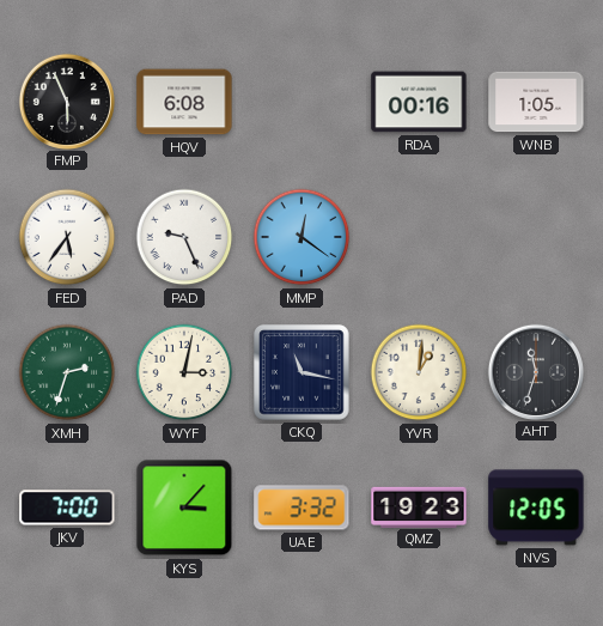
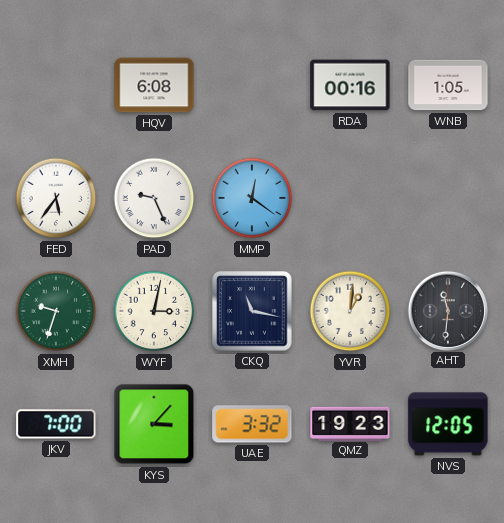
FMP: 5:56 -> none
XMH: 2:33 -> 9:33
AHT: 11:33 -> 11:31
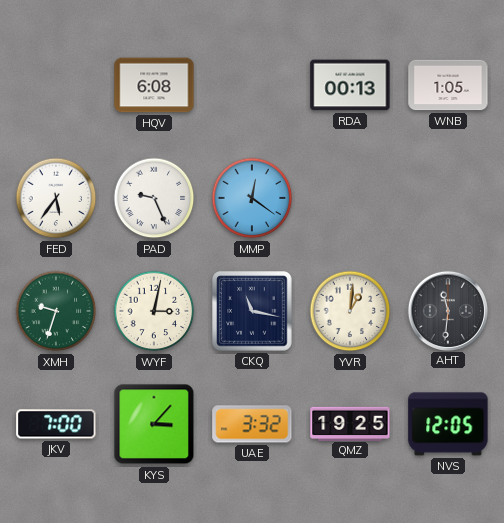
RDA: 00:16 -> 00:13
QMZ: 19:23 -> 19:25
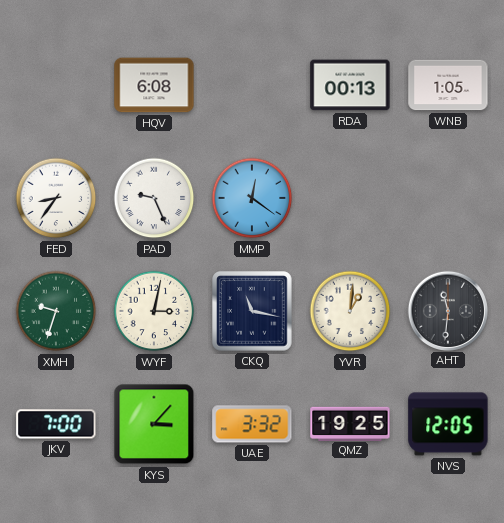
FED: 5:36 -> 8:36
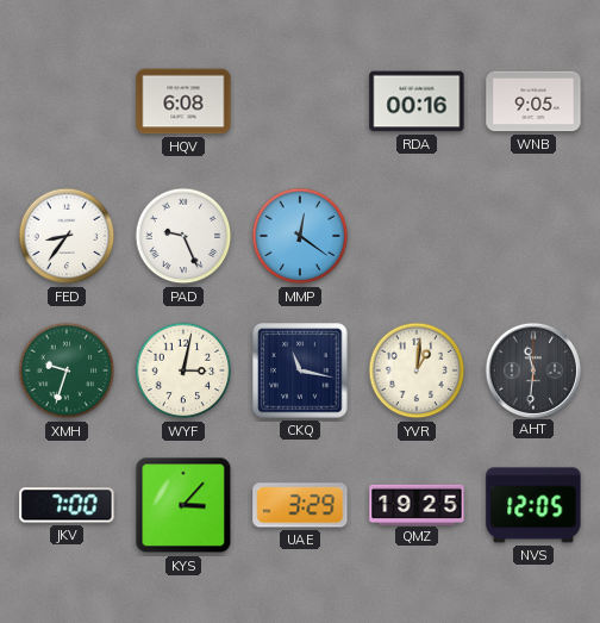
RDA: 00:13 -> 00:16
WNB: 1:05 -> 9:05
UAE: 3:32 -> 3:29
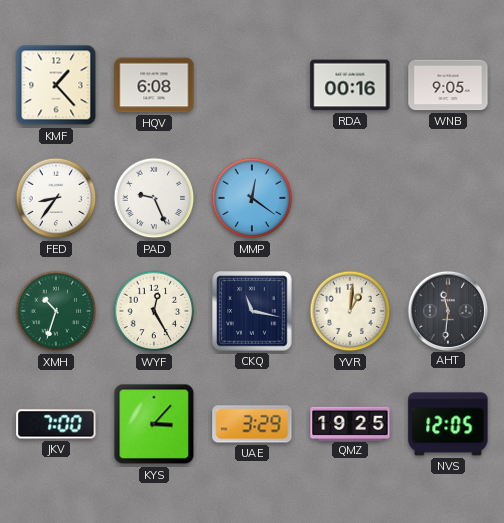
KMF: none -> 1:23
XMH: 9:33 -> 10:33
WYF: 3:02 -> 12:25
